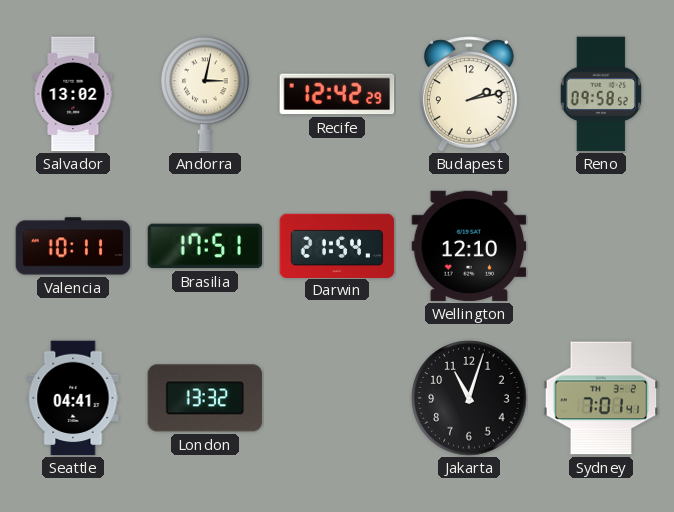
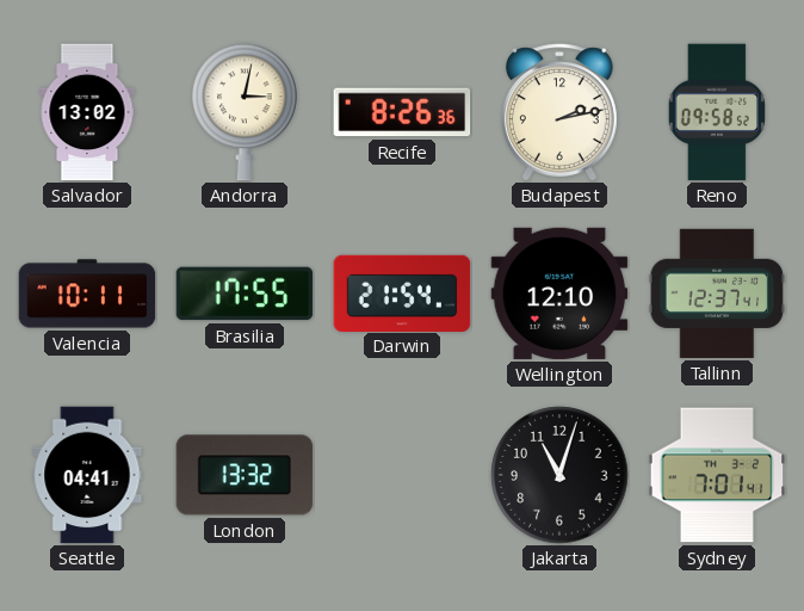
Recife: 12:42 -> 8:26
Brasilia: 17:51 -> 17:55
Tallinn: none -> 12:37
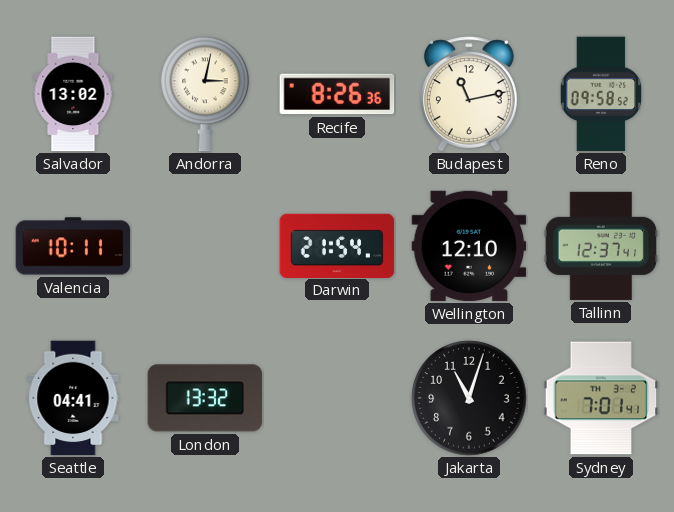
Budapest: 2:13 -> 11:13
Brasilia: 17:55 -> none
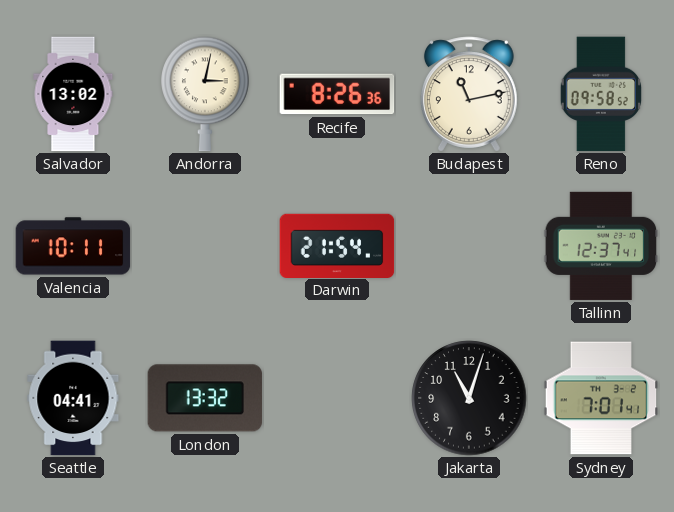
Wellington: 12:10 -> none
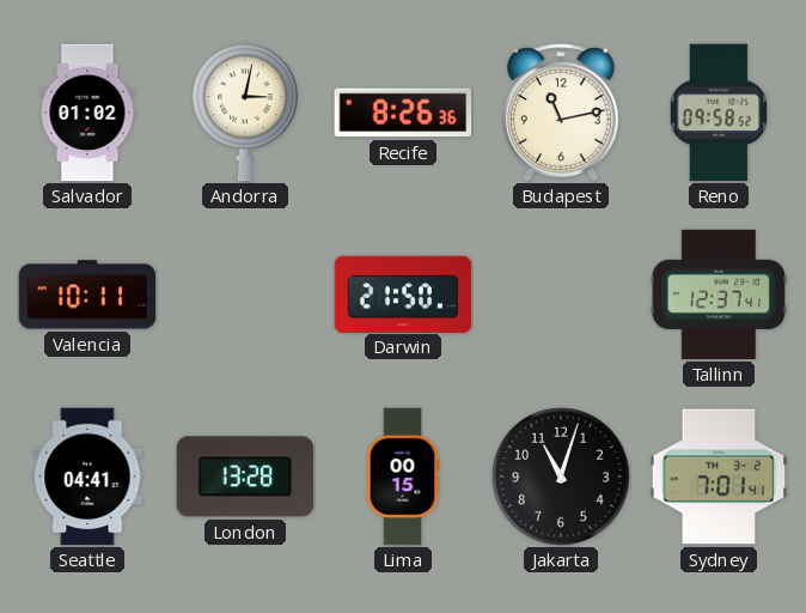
Salvador: 13:02 -> 01:02
Darwin: 21:54 -> 21:50
London: 13:32 -> 13:28
Lima: none -> 00:15
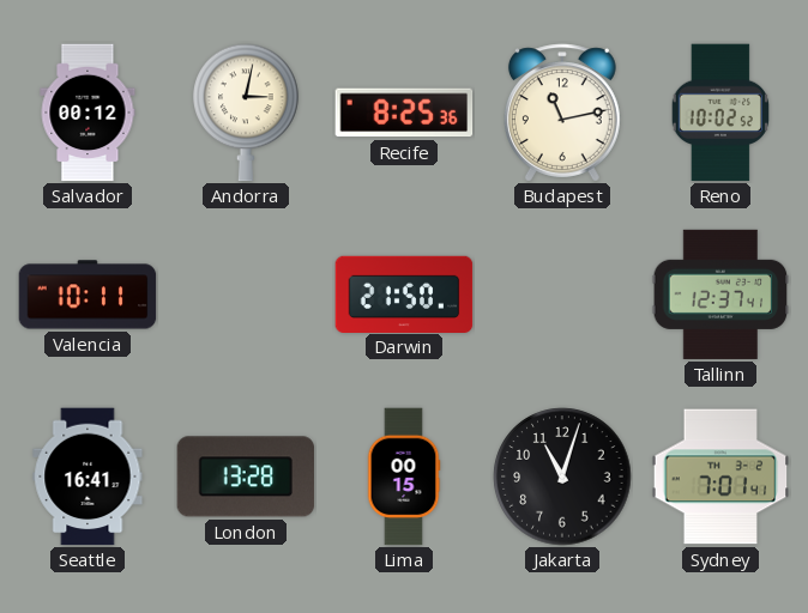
Salvador: 01:02 -> 00:12
Recife: 8:26 -> 8:25
Reno: 09:58 -> 10:02
Seattle: 04:41 -> 16:41
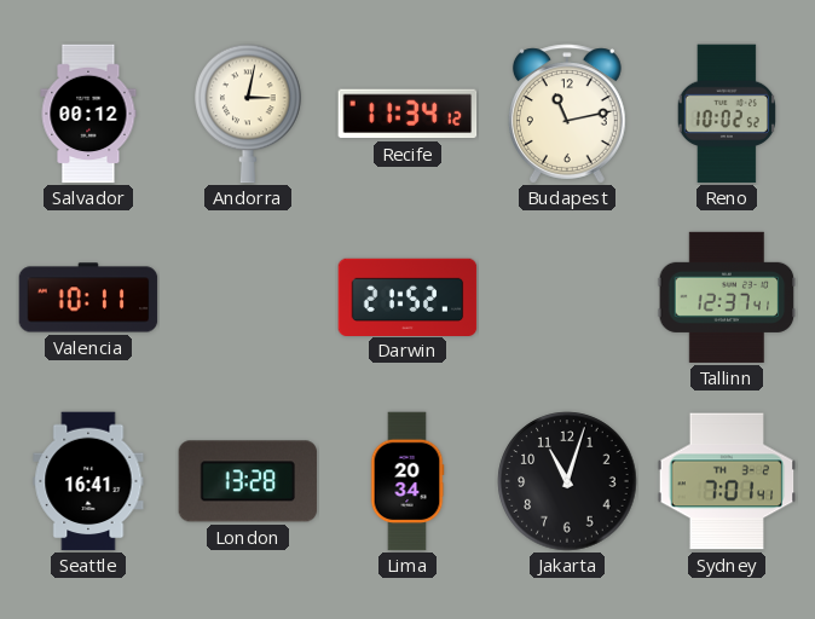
Recife: 8:25 -> 11:34
Darwin: 21:50 -> 21:52
Lima: 00:15 -> 20:34
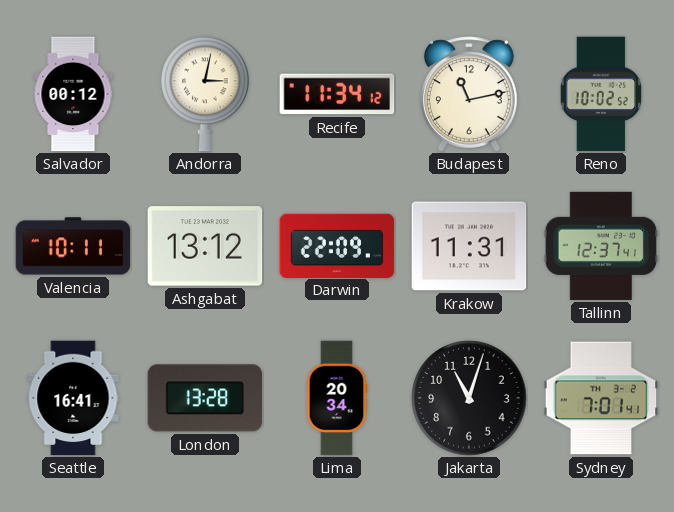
Ashgabat: none -> 13:12
Darwin: 21:52 -> 22:09
Krakow: none -> 11:31
